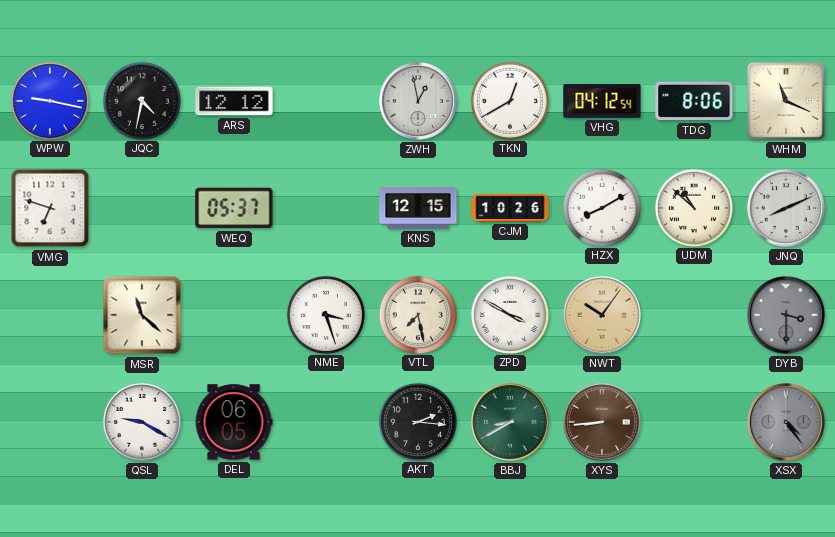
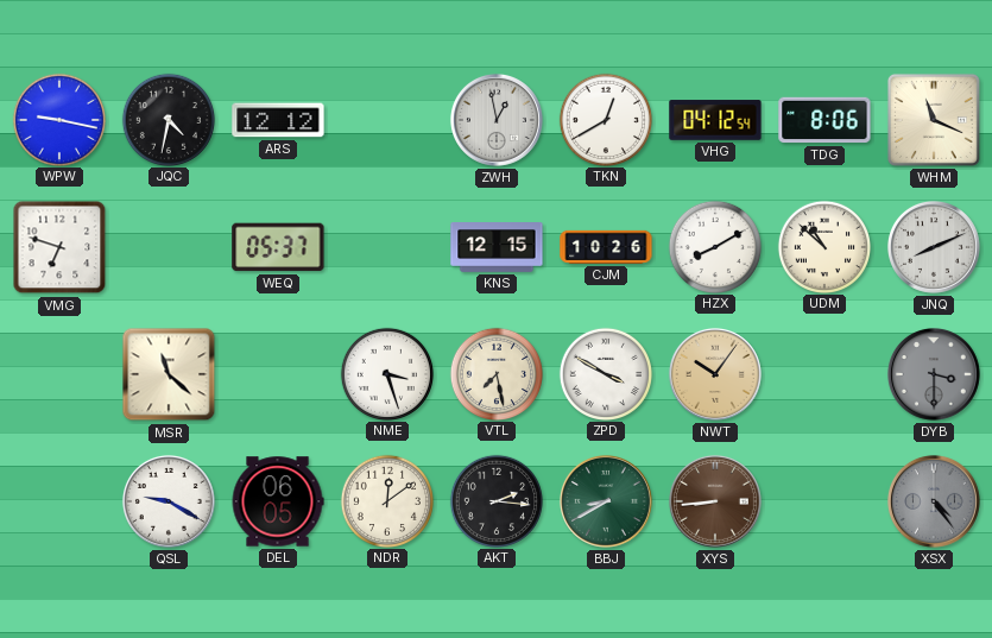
NDR: none -> 12:09
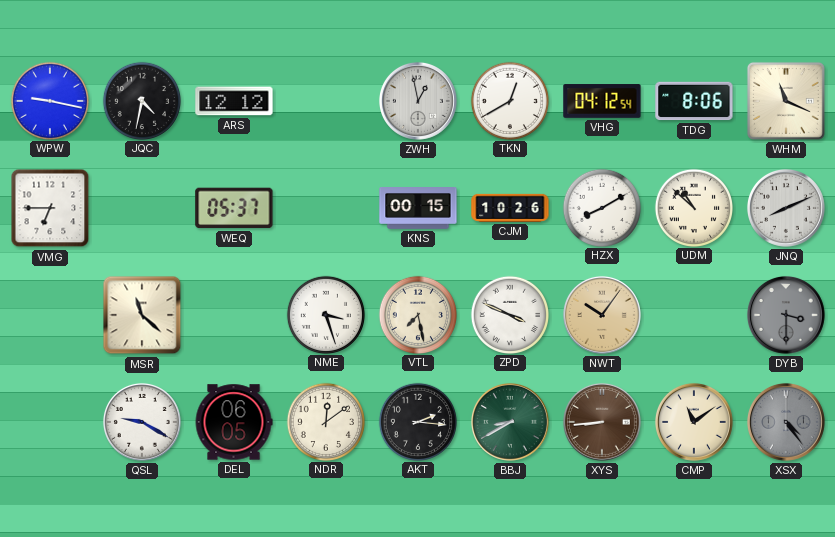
VMG: 6:48 -> 6:45
KNS: 12:15 -> 00:15
ZPD: 3:50 -> 3:49
CMP: none -> 11:09
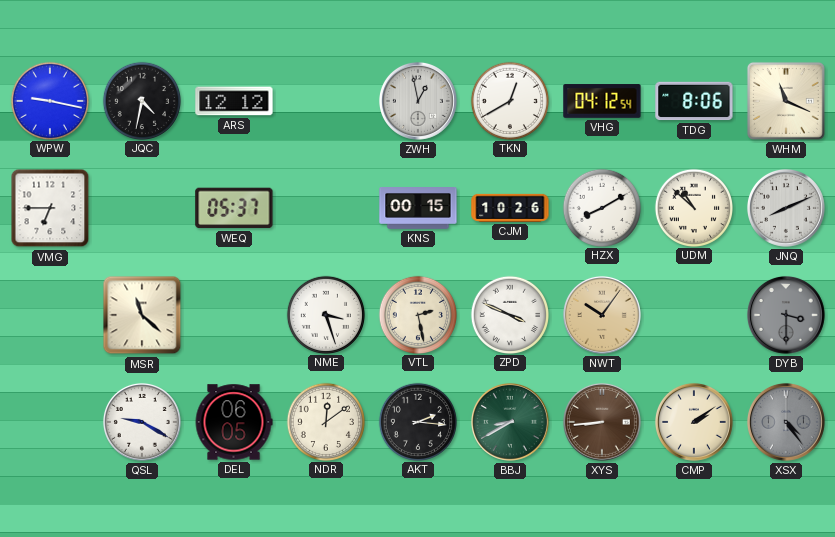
VTL: 7:28 -> 2:28
CMP: 11:09 -> 2:09
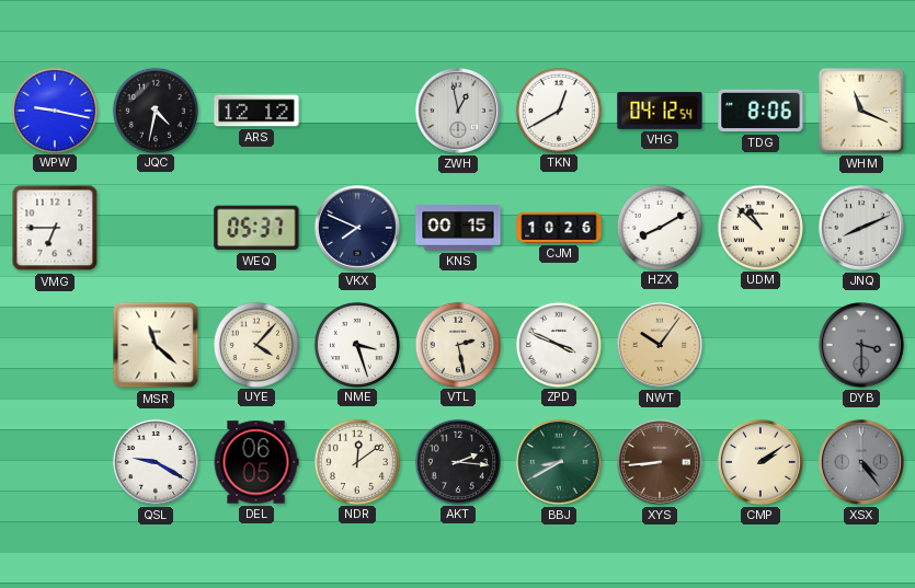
VKX: none -> 7:49
UYE: none -> 4:07
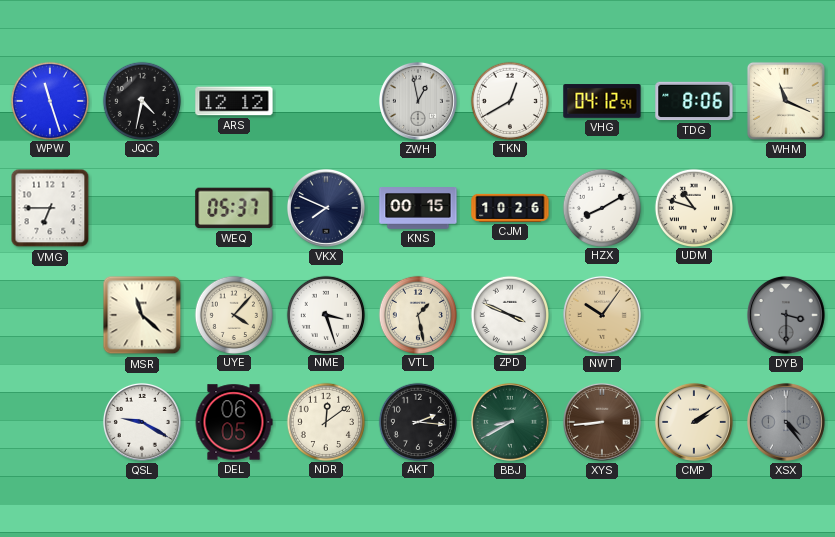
WPW: 9:17 -> 11:27
UDM: 10:52 -> 10:48
JNQ: 8:11 -> none
VTL: 2:28 -> 1:28
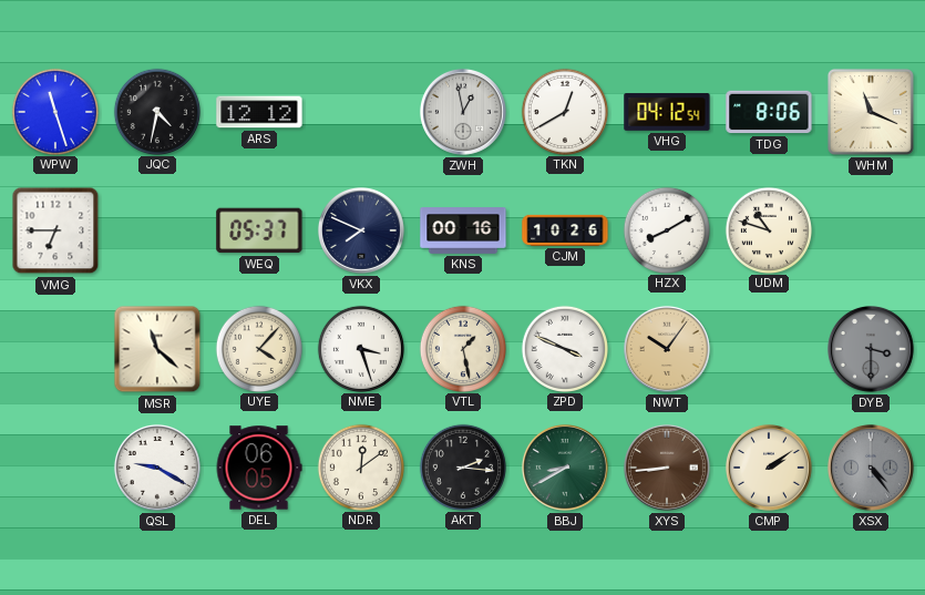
KNS: 00:15 -> 00:16
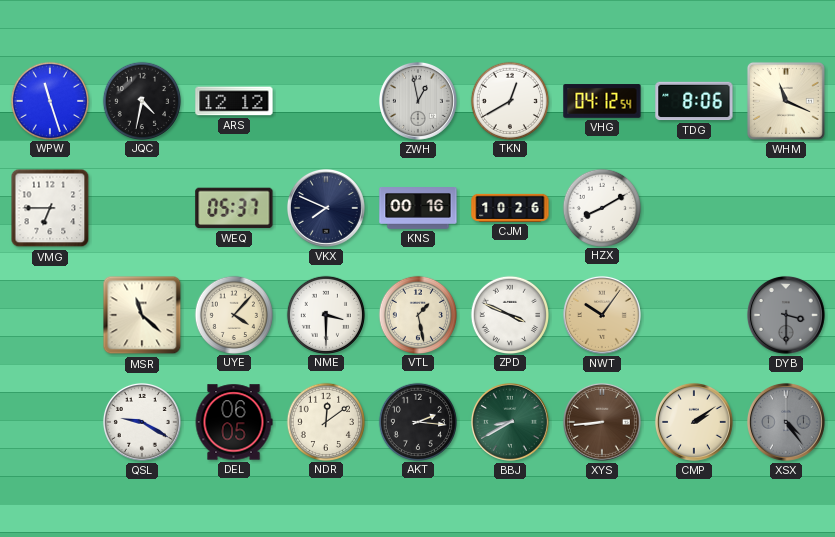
UDM: 10:48 -> none
NME: 3:27 -> 3:30
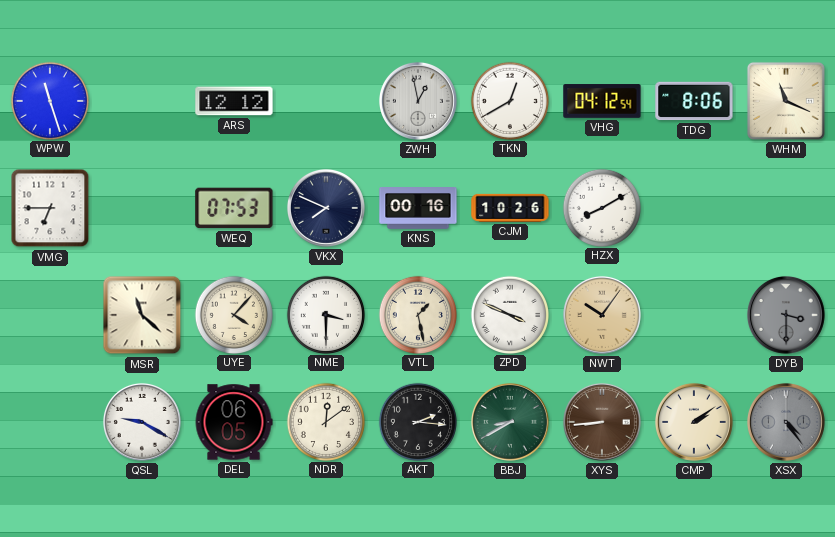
JQC: 4:32 -> none
WEQ: 05:37 -> 07:53
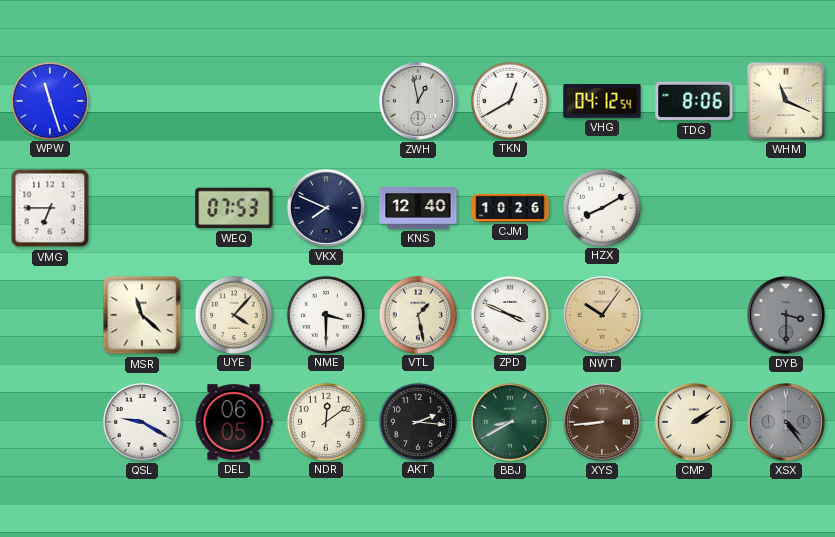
ARS: 12:12 -> none
KNS: 00:16 -> 12:40
